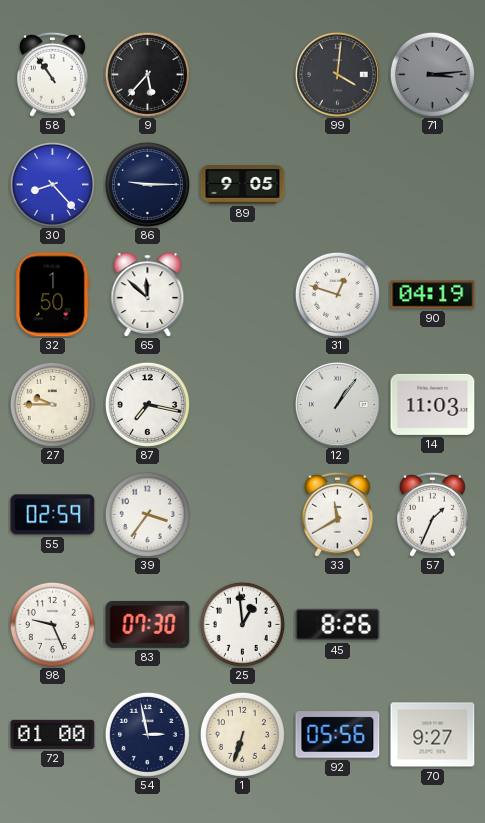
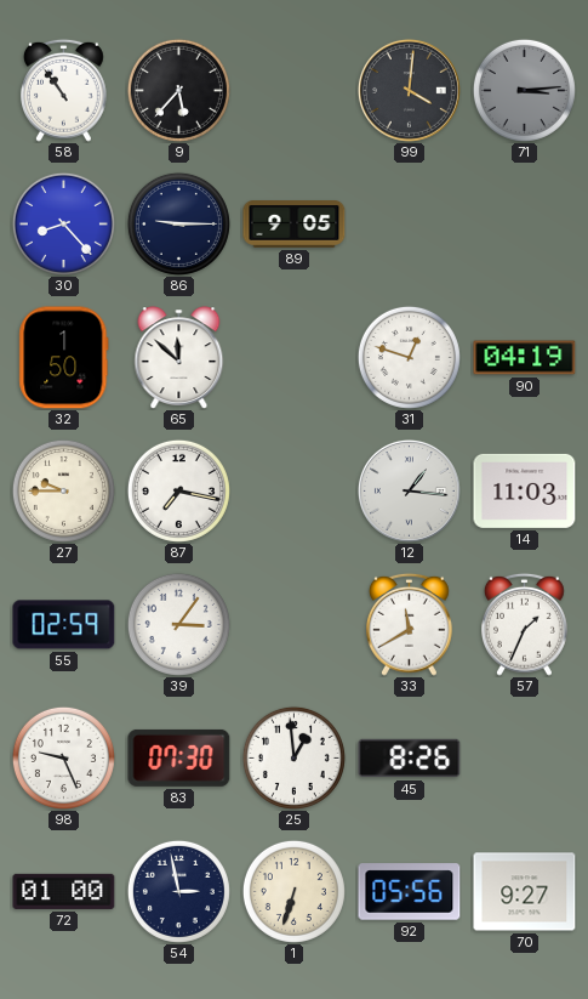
12: 1:06 -> 1:16
39: 3:36 -> 3:06
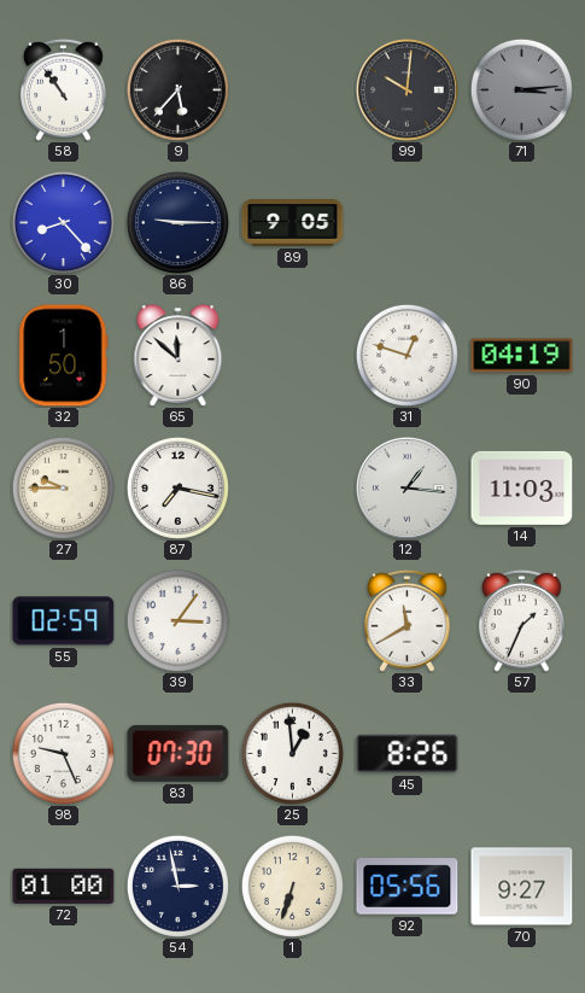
99: 4:01 -> 10:01
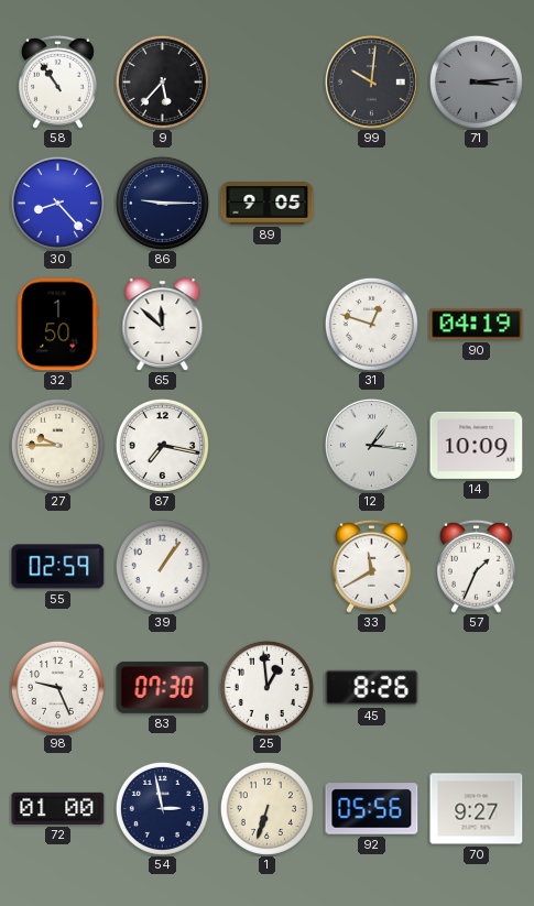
14: 11:03 -> 10:09
39: 3:06 -> 1:06
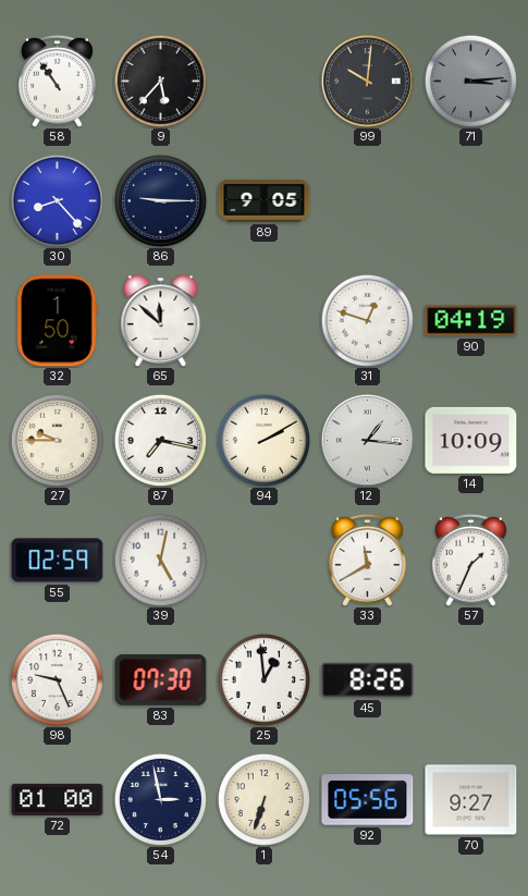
94: none -> 2:10
39: 1:06 -> 5:02
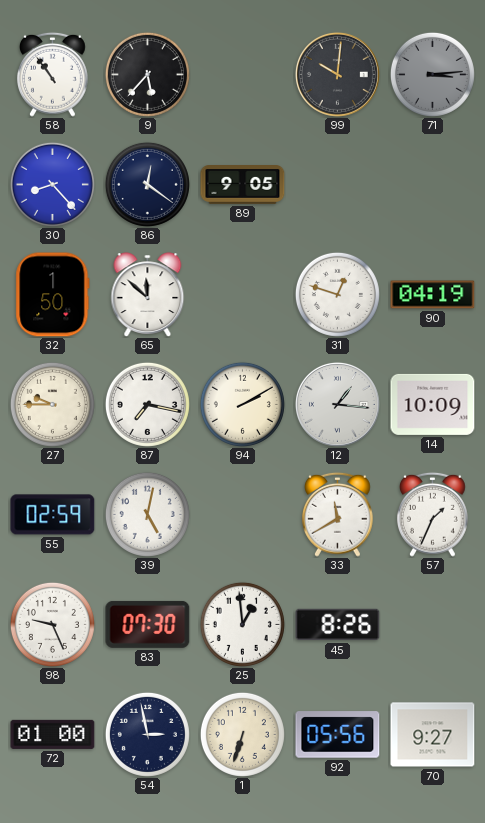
86: 9:15 -> 12:21
